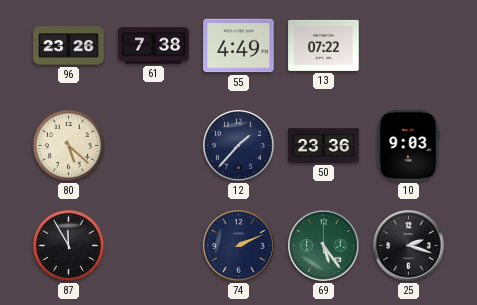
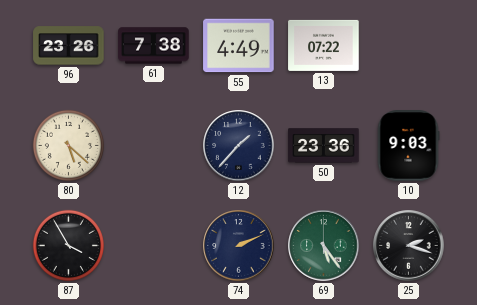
87: 11:55 -> 3:55
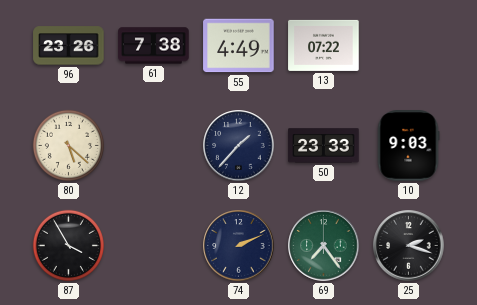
50: 23:36 -> 23:33
69: 5:24 -> 7:24
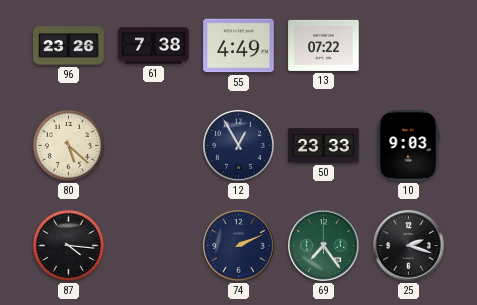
12: 1:37 -> 12:55
87: 3:55 -> 4:16
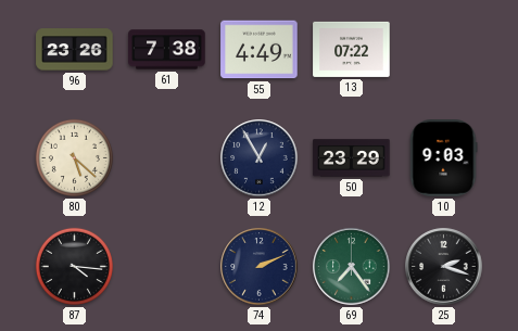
50: 23:33 -> 23:29
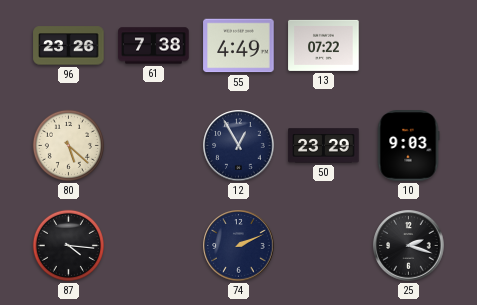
69: 7:24 -> none
